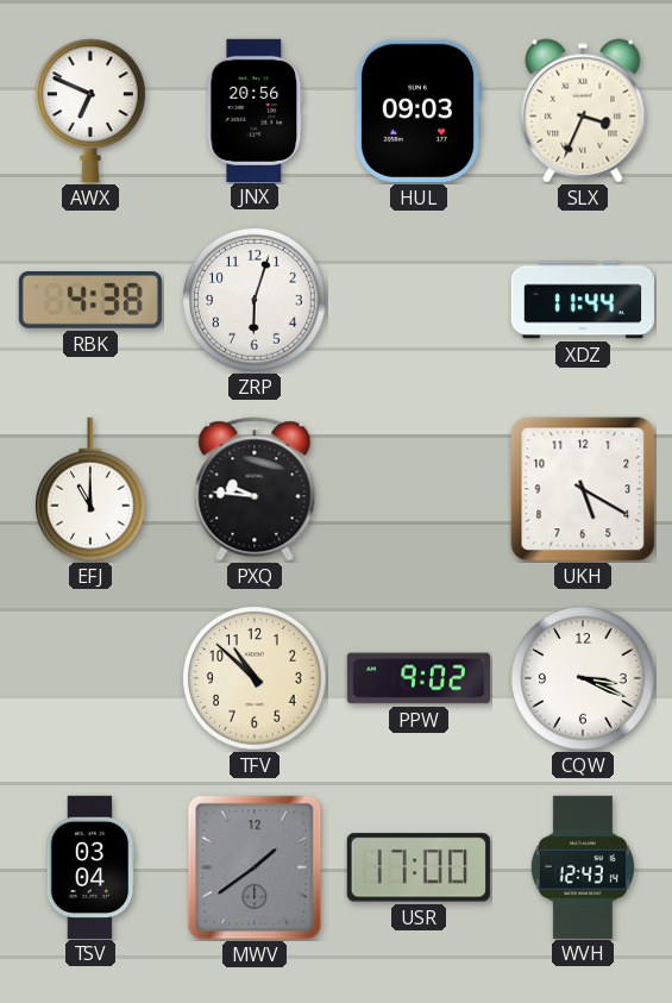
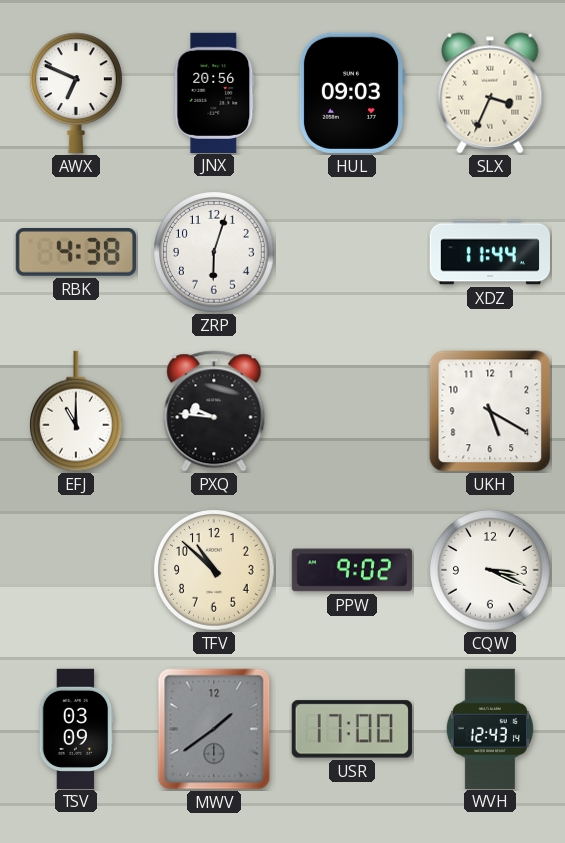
TSV: 03:04 -> 03:09
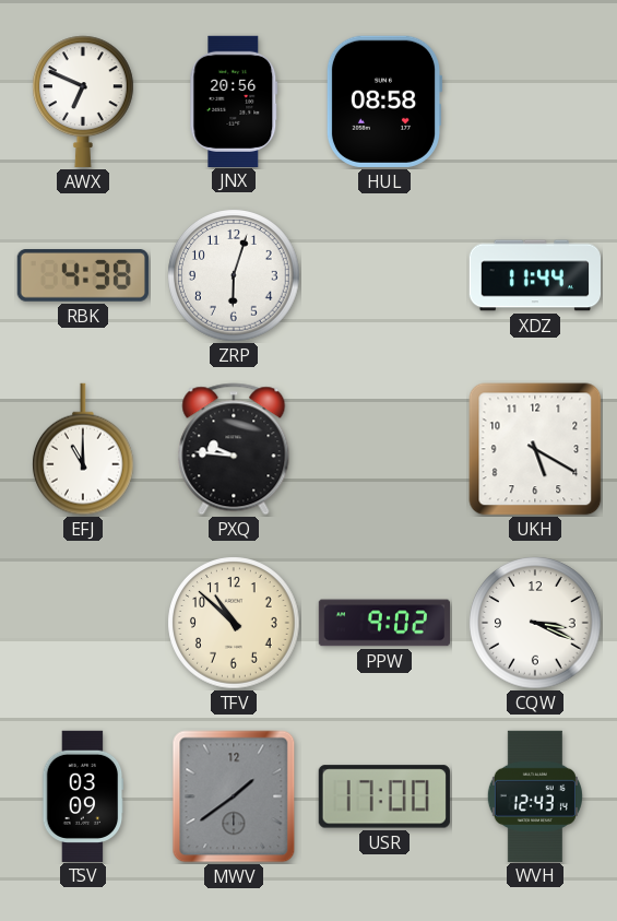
HUL: 09:03 -> 08:58
SLX: 3:34 -> none
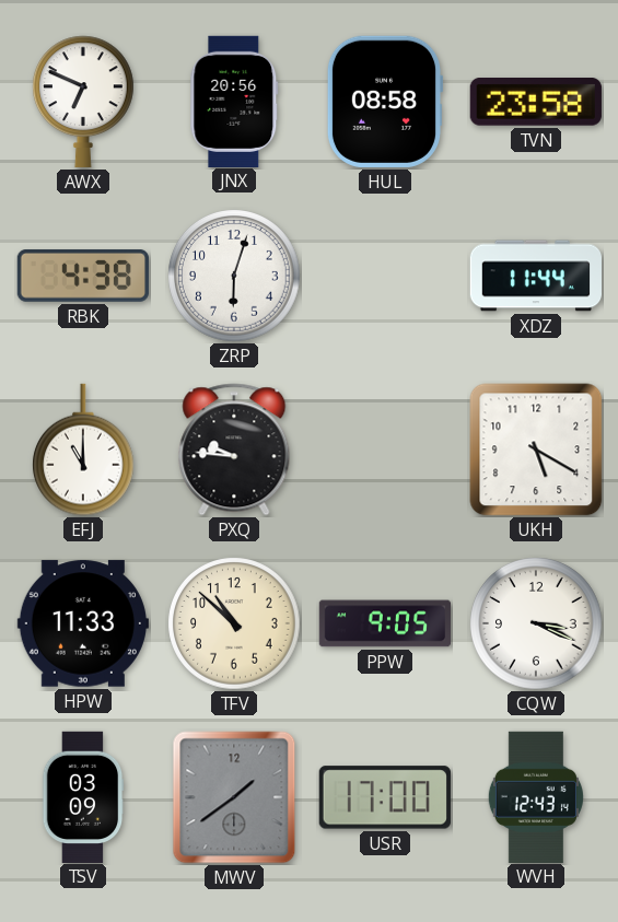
TVN: none -> 23:58
HPW: none -> 11:33
PPW: 9:02 -> 9:05
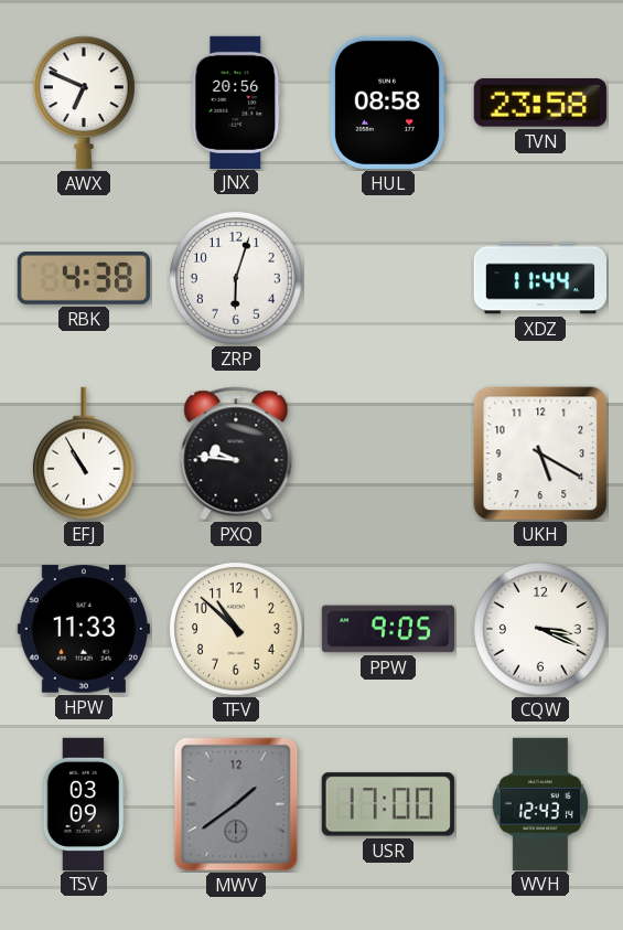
EFJ: 11:00 -> 10:55
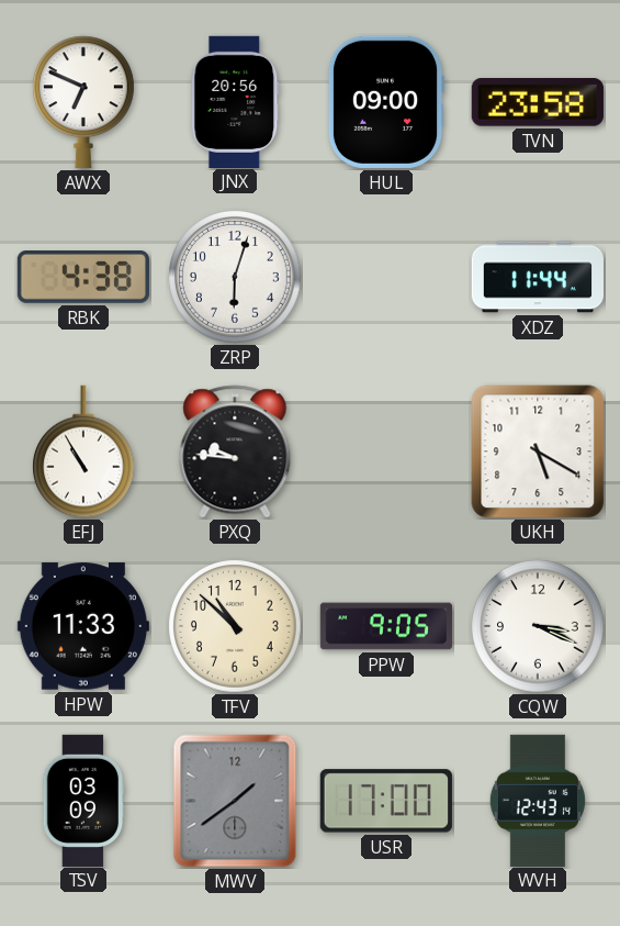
HUL: 08:58 -> 09:00
